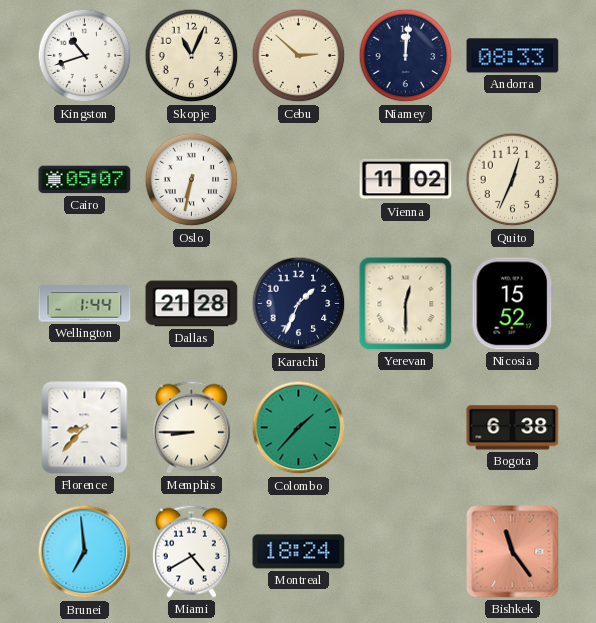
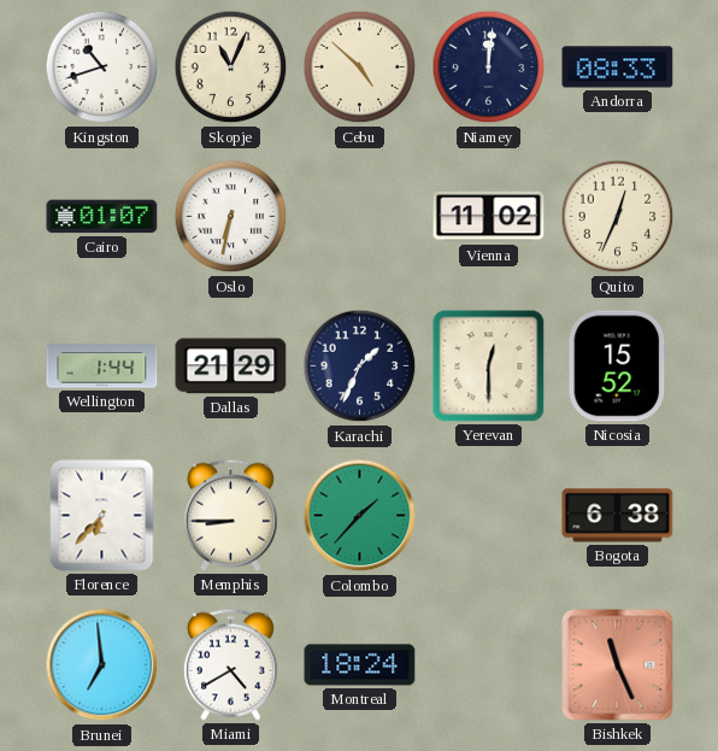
Cebu: 2:52 -> 4:52
Cairo: 05:07 -> 01:07
Dallas: 21:28 -> 21:29
Florence: 8:37 -> 6:37
Bishkek: 11:24 -> 11:26
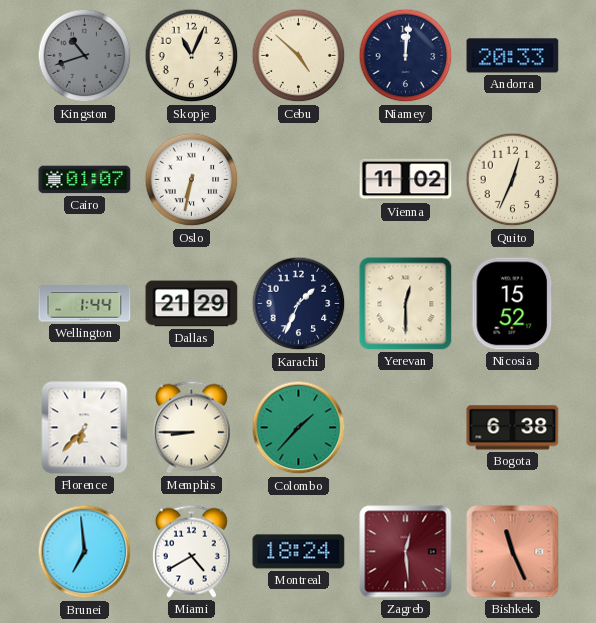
Kingston dial: white -> grey
Andorra: 08:33 -> 20:33
Zagreb: none -> 12:29
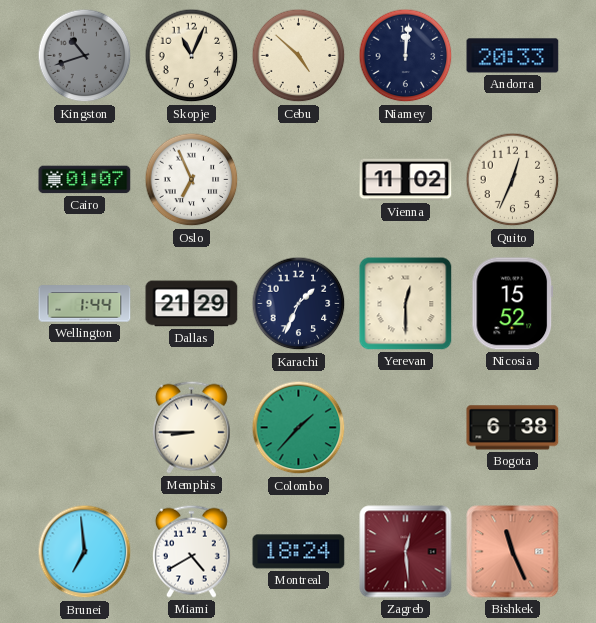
Oslo: 6:32 -> 6:56
Florence: 6:37 -> none
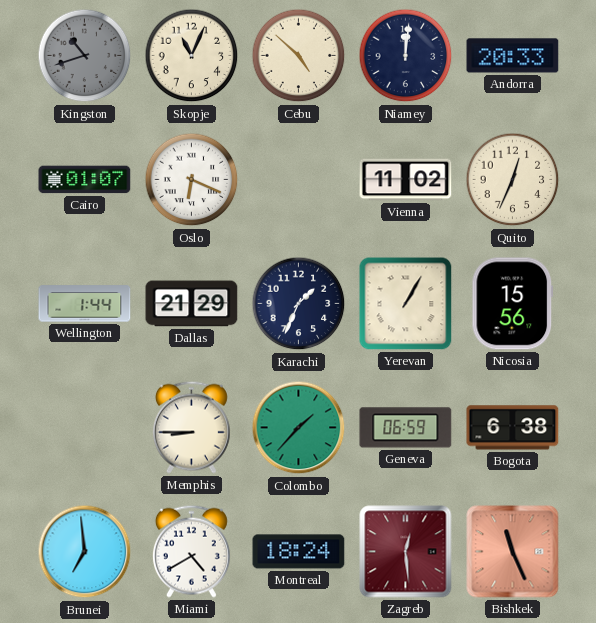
Oslo: 6:56 -> 6:19
Yerevan: 12:30 -> 1:05
Nicosia: 15:52 -> 15:56
Geneva: none -> 06:59
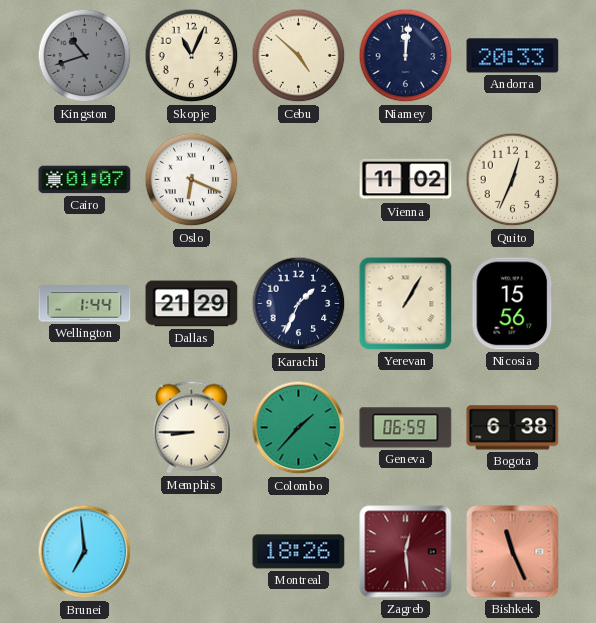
Miami: 4:40 -> none
Montreal: 18:24 -> 18:26
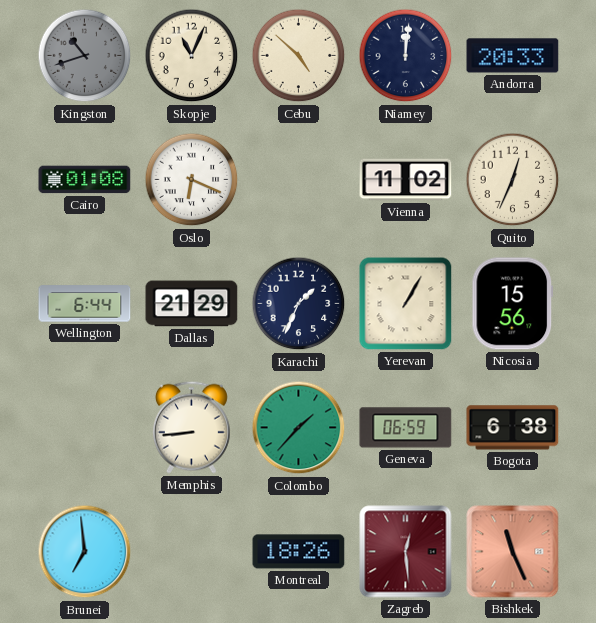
Cairo: 01:07 -> 01:08
Wellington: 1:44 -> 6:44
Memphis: 8:45 -> 8:44
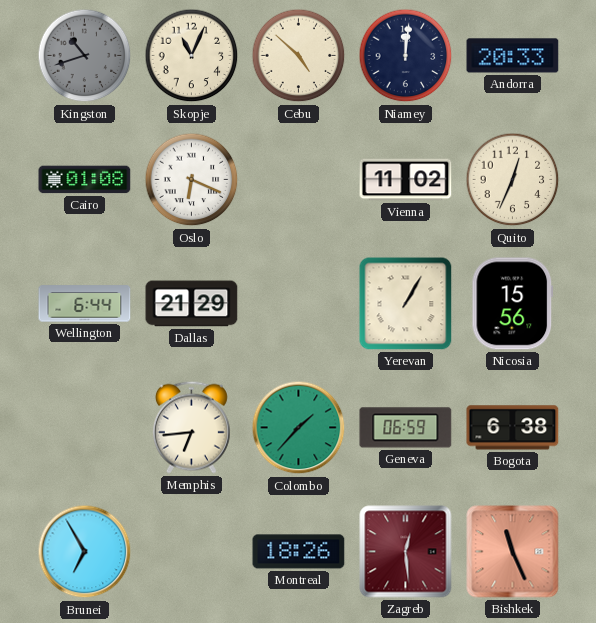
Karachi: 1:34 -> none
Memphis: 8:44 -> 6:44
Brunei: 6:59 -> 6:55
